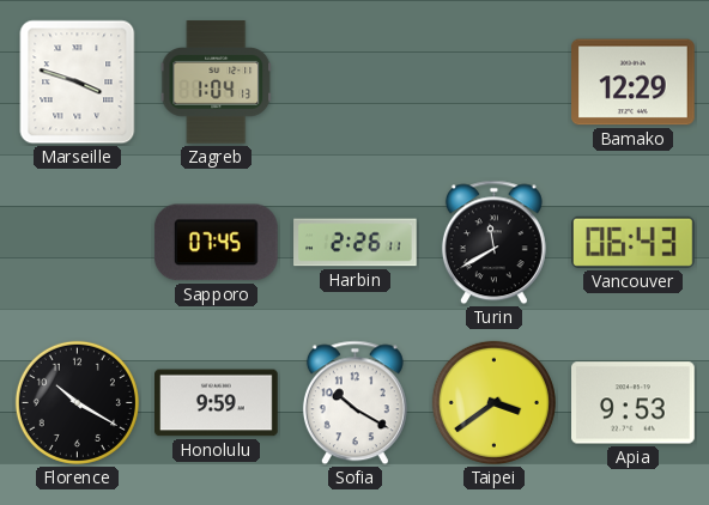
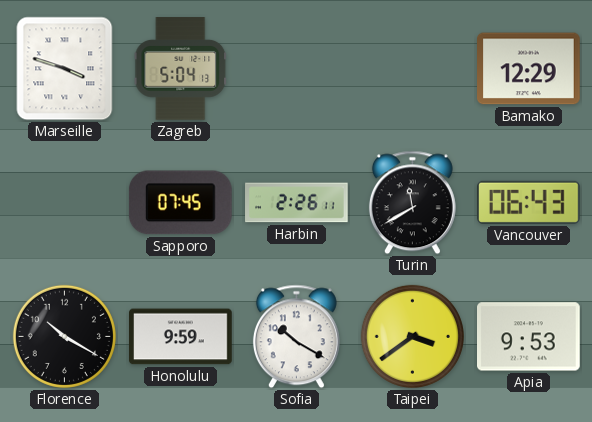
Zagreb: 1:04 -> 5:04
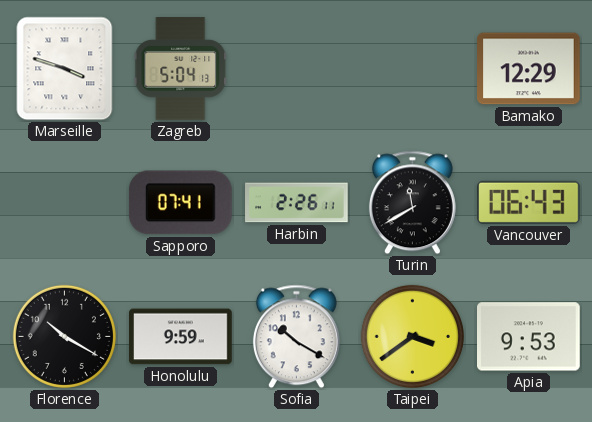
Sapporo: 07:45 -> 07:41
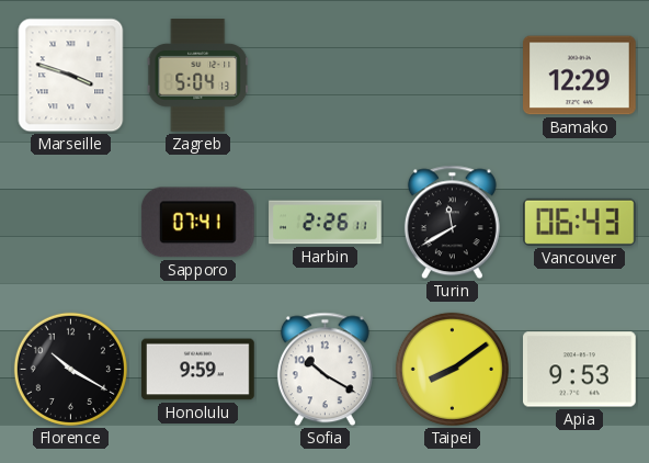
Taipei: 3:39 -> 8:09
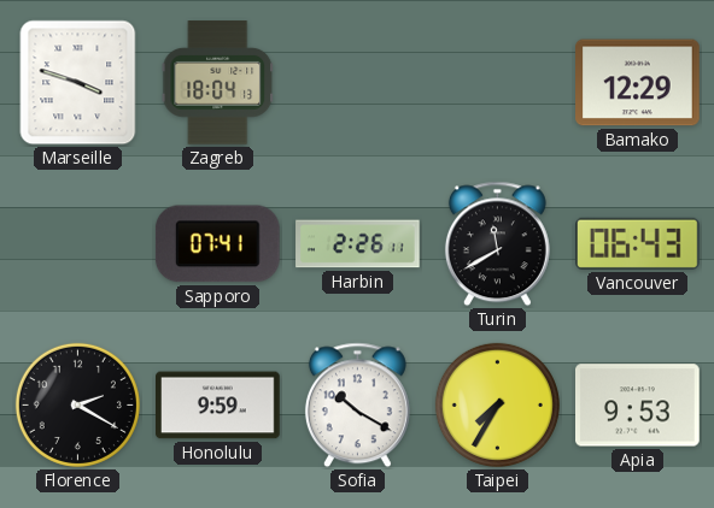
Zagreb: 5:04 -> 18:04
Florence: 10:20 -> 2:20
Taipei: 8:09 -> 7:35
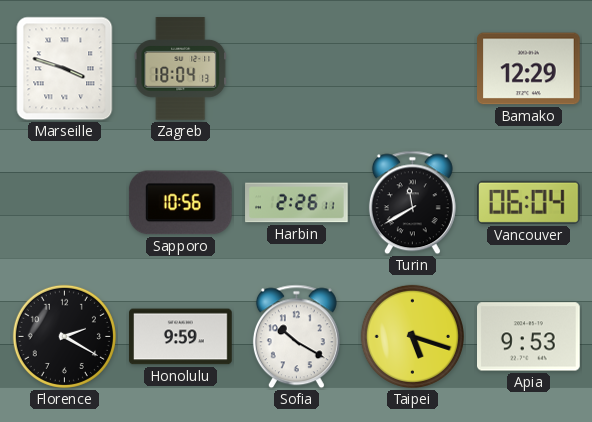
Sapporo: 07:41 -> 10:56
Vancouver: 06:43 -> 06:04
Taipei: 7:35 -> 5:18
